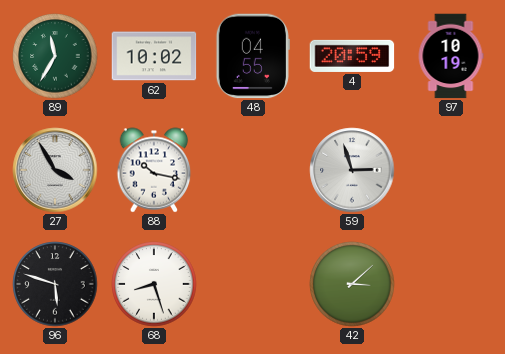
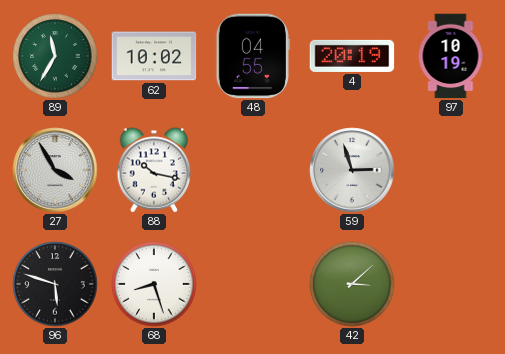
4: 20:59 -> 20:19
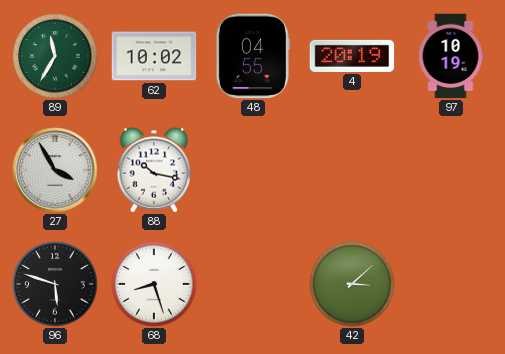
59: 2:57 -> none
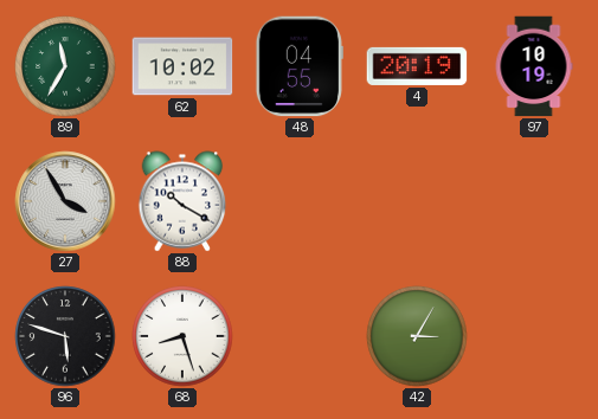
88: 10:17 -> 10:20
42: 3:08 -> 3:05
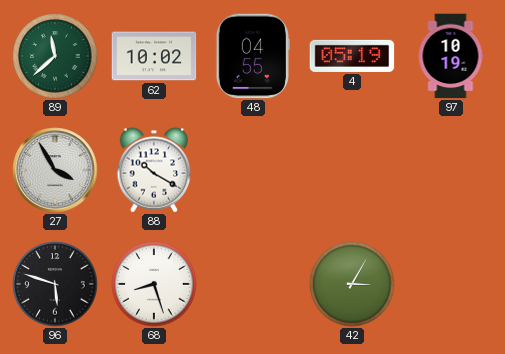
89: 11:35 -> 11:38
4: 20:19 -> 05:19
